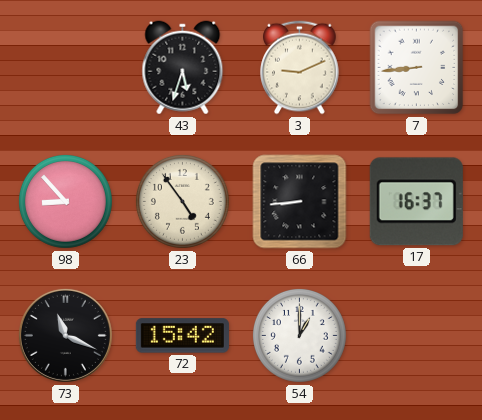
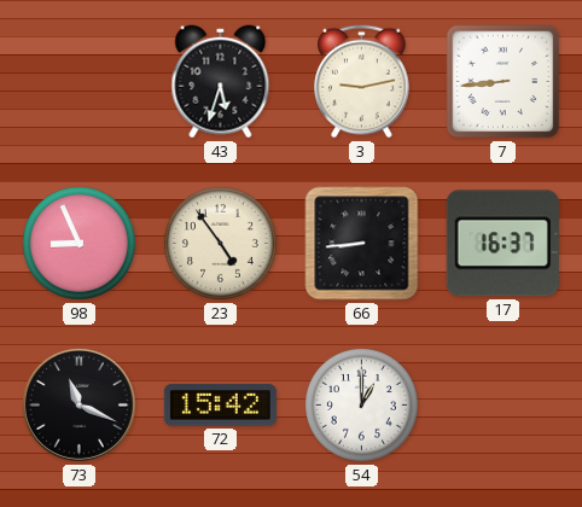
3: 9:11 -> 9:13
98: 8:53 -> 8:56
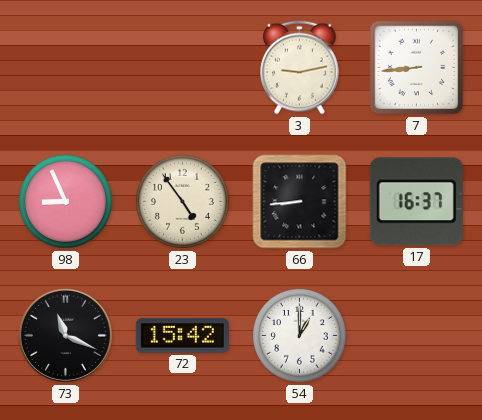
43: 5:33 -> none
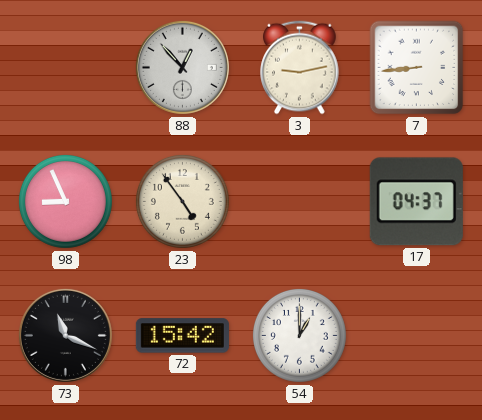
88: none -> 12:53
66: 8:44 -> none
17: 16:37 -> 04:37
